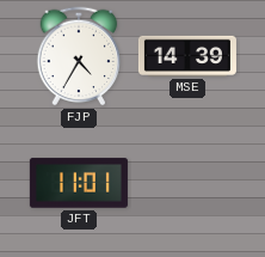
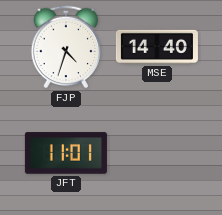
FJP: 4:35 -> 4:33
MSE: 14:39 -> 14:40
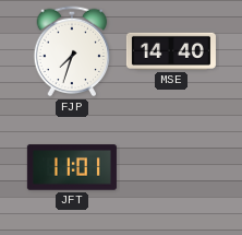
FJP: 4:33 -> 7:33
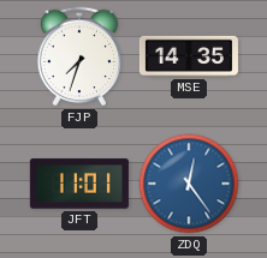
MSE: 14:40 -> 14:35
ZDQ: none -> 12:24
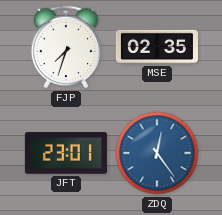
MSE: 14:35 -> 02:35
JFT: 11:01 -> 23:01
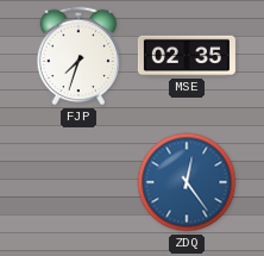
JFT: 23:01 -> none
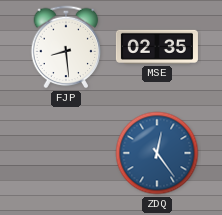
FJP: 7:33 -> 8:29
